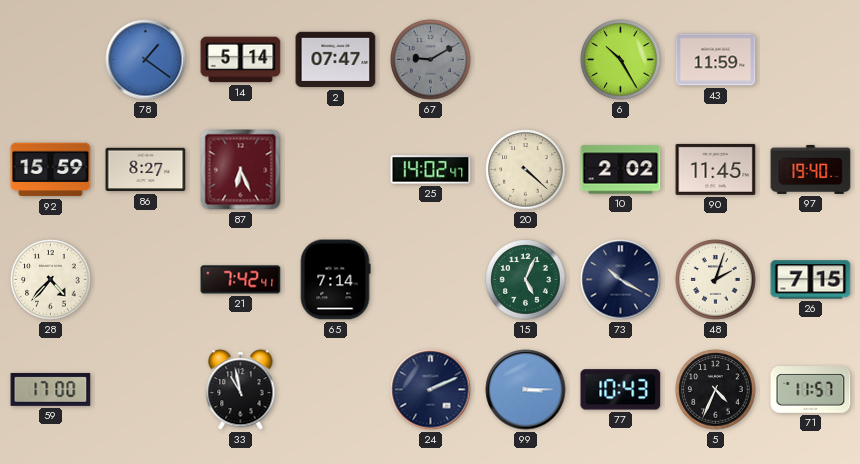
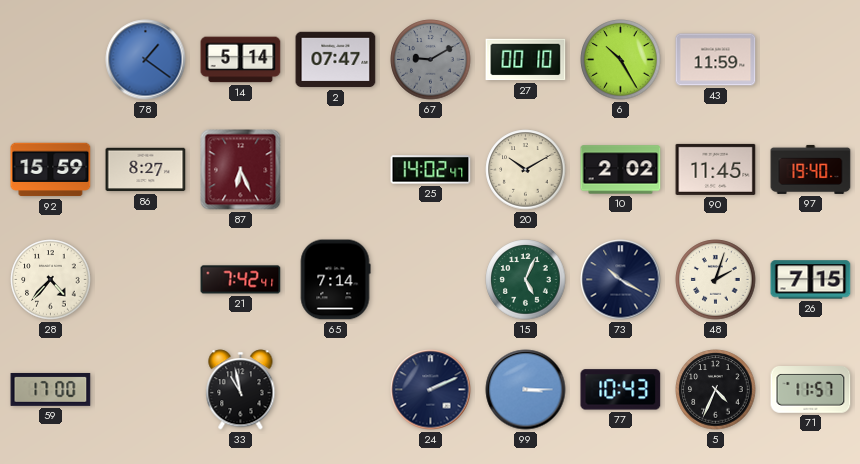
27: none -> 00:10
20: 4:22 -> 10:10
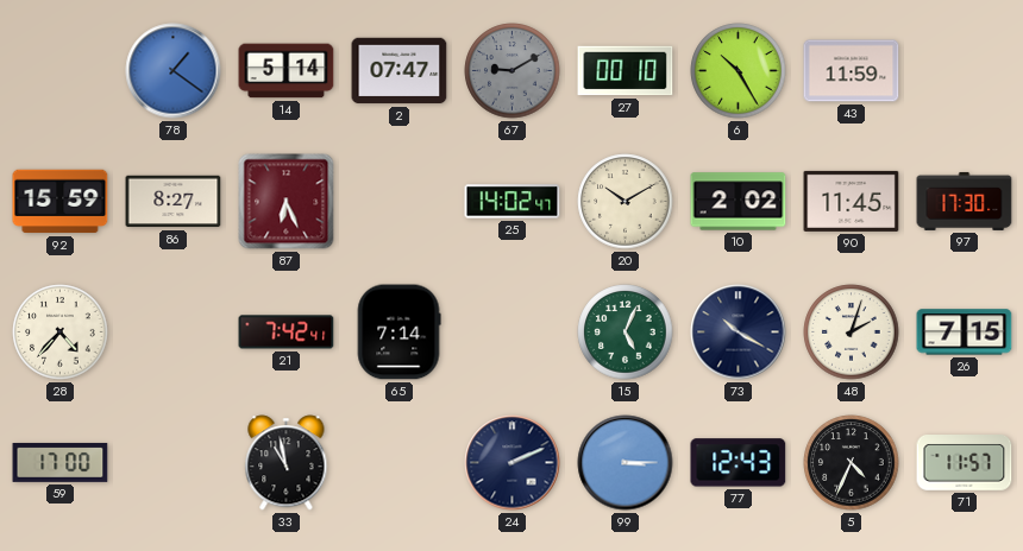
97: 19:40 -> 17:30
77: 10:43 -> 12:43
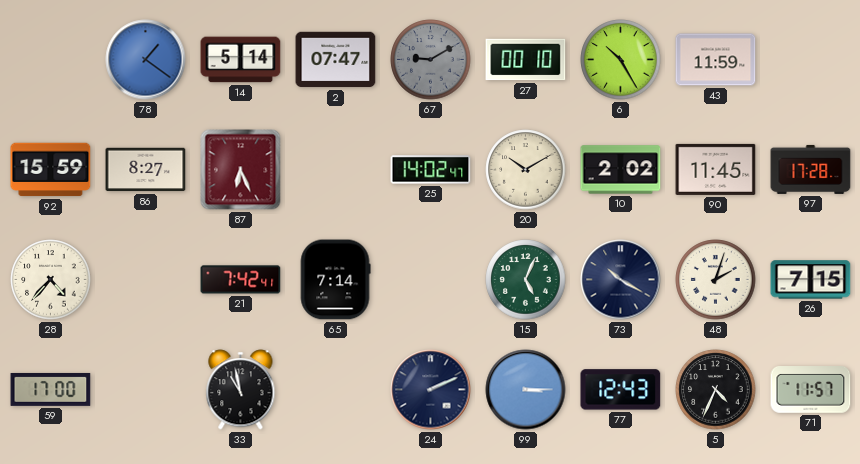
97: 17:30 -> 17:28
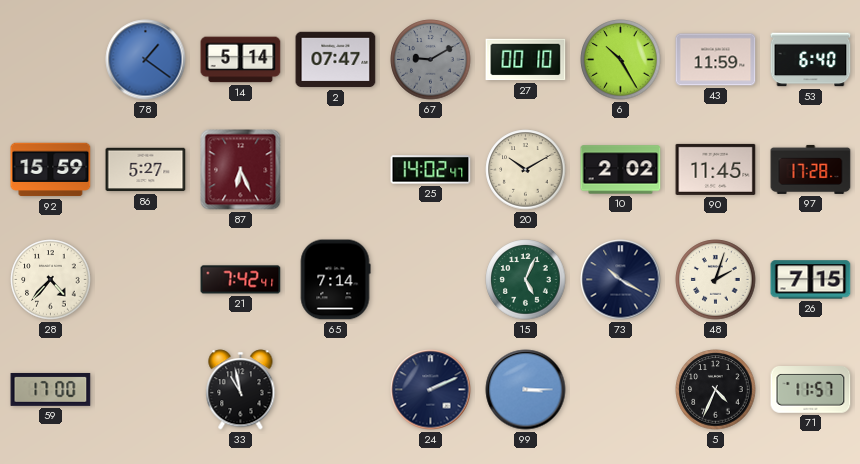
53: none -> 6:40
86: 8:27 -> 5:27
77: 12:43 -> none
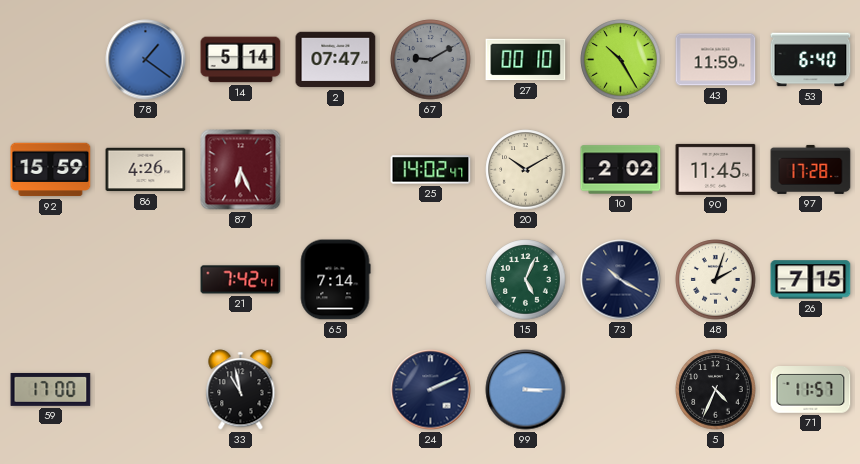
86: 5:27 -> 4:26
28: 4:37 -> none
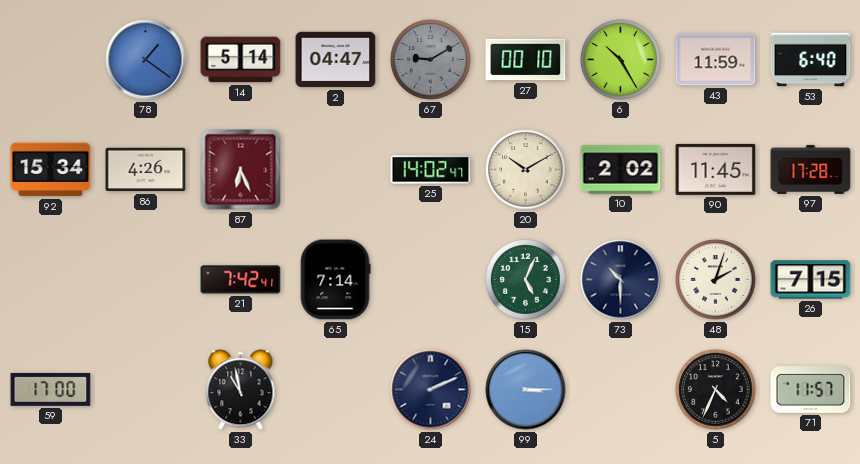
2: 07:47 -> 04:47
92: 15:59 -> 15:34
73: 10:20 -> 10:30
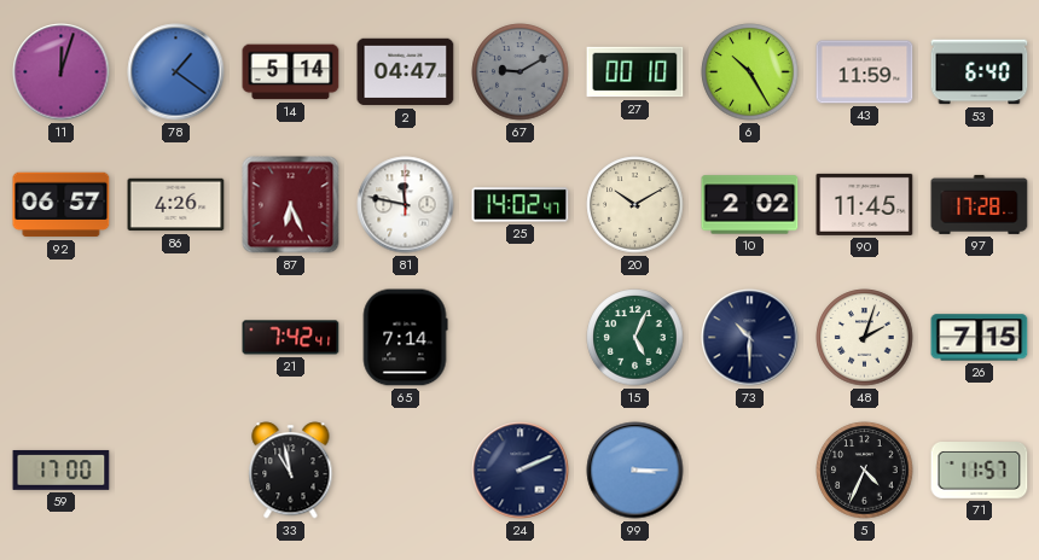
11: none -> 12:03
92: 15:34 -> 06:57
81: none -> 11:47
